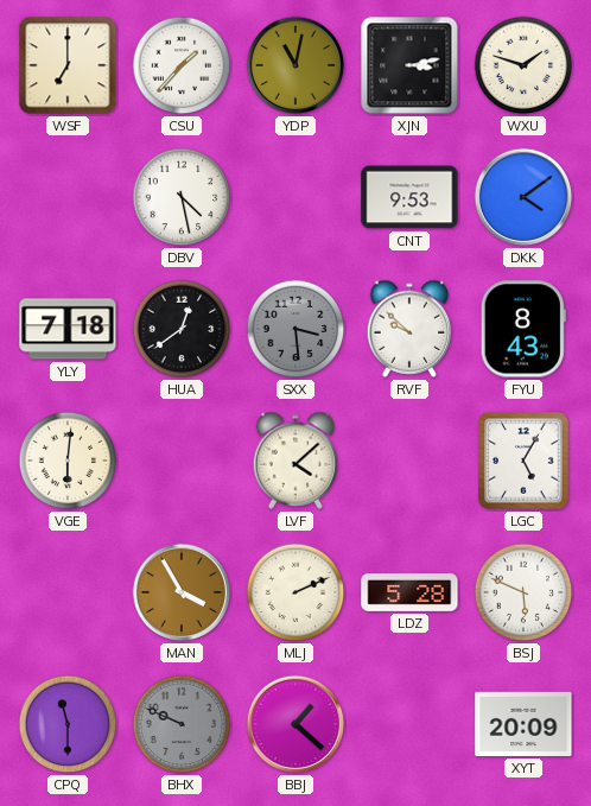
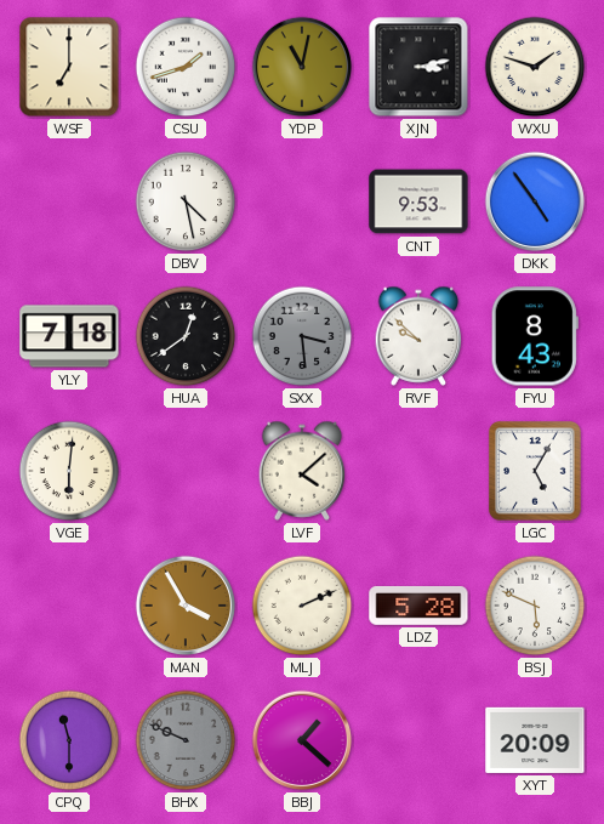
CSU: 1:37 -> 1:42
DKK: 4:09 -> 4:54
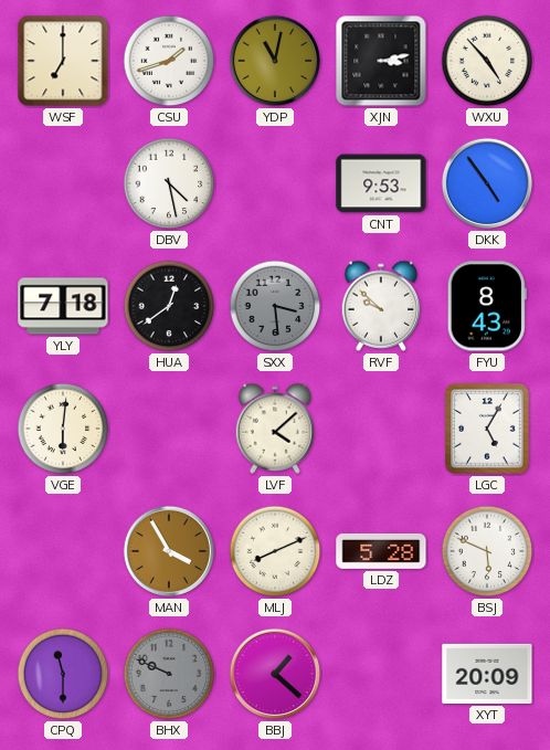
WXU: 1:48 -> 4:53
MLJ: 2:11 -> 8:11
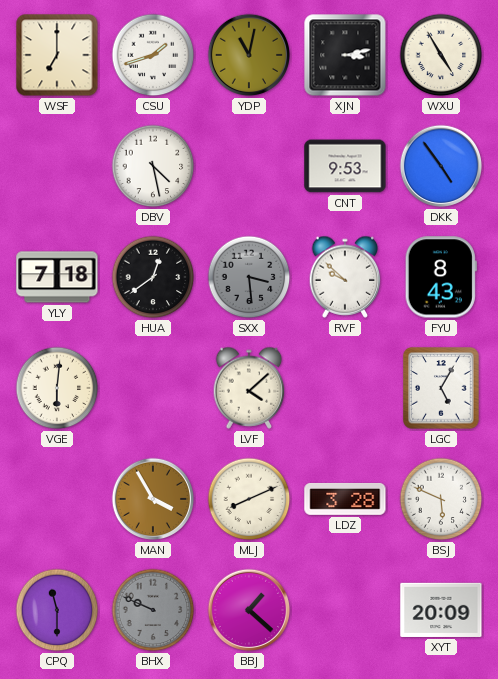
WXU: 4:53 -> 4:55
LDZ: 5:28 -> 3:28
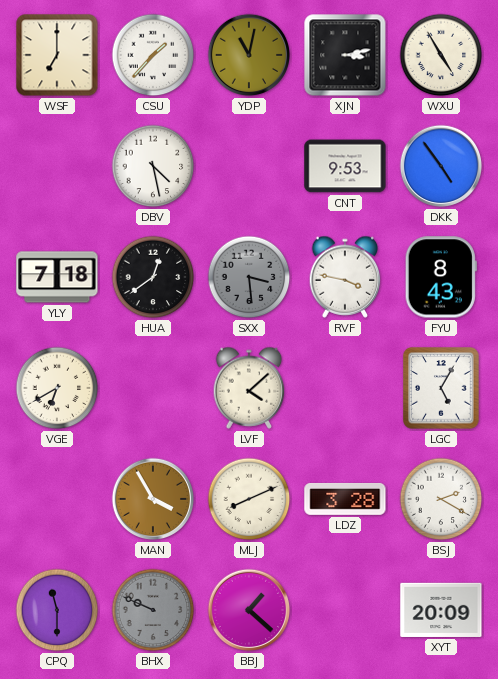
CSU: 1:42 -> 1:37
RVF: 9:52 -> 3:47
VGE: 6:01 -> 6:40
BSJ: 5:49 -> 2:20
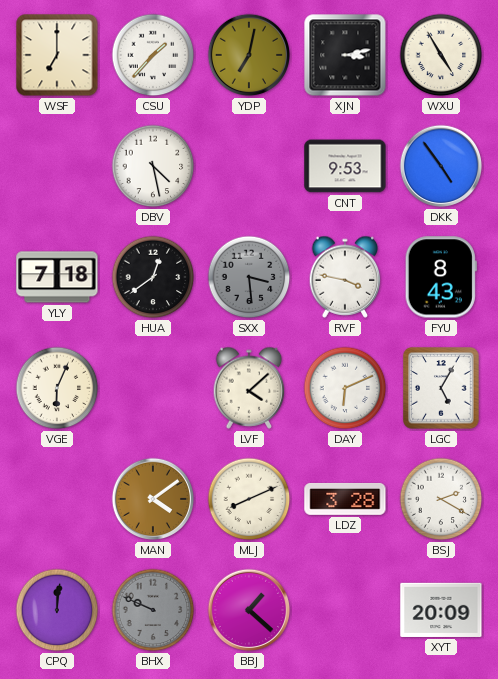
YDP: 11:02 -> 7:02
VGE: 6:40 -> 6:04
DAY: none -> 6:11
MAN: 3:55 -> 4:09
CPQ: 11:30 -> 12:01
